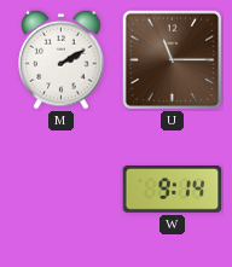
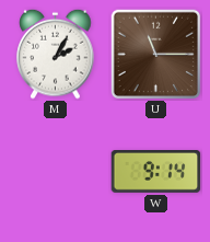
M: 2:10 -> 2:05
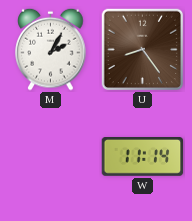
U: 11:15 -> 8:24
W: 9:14 -> 11:14
